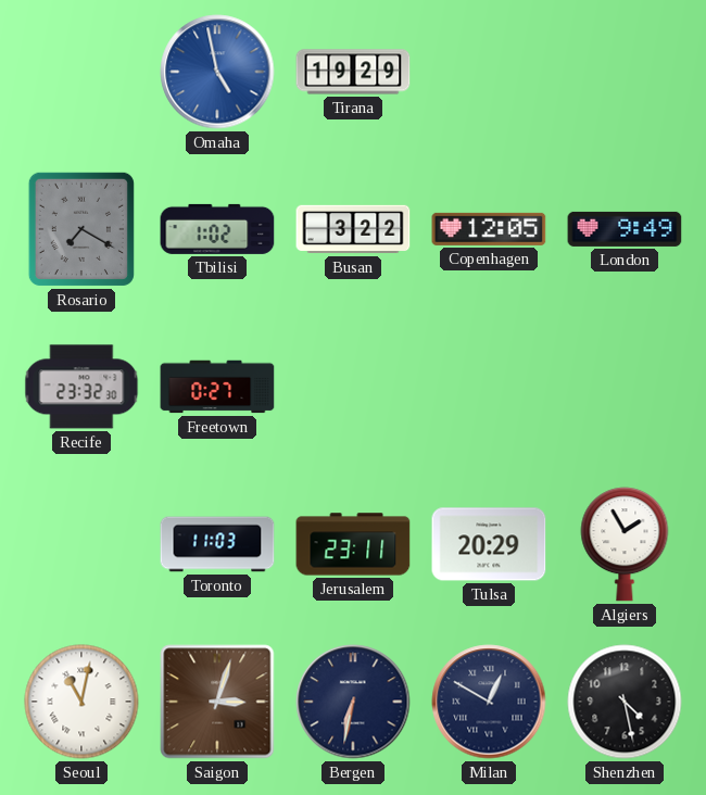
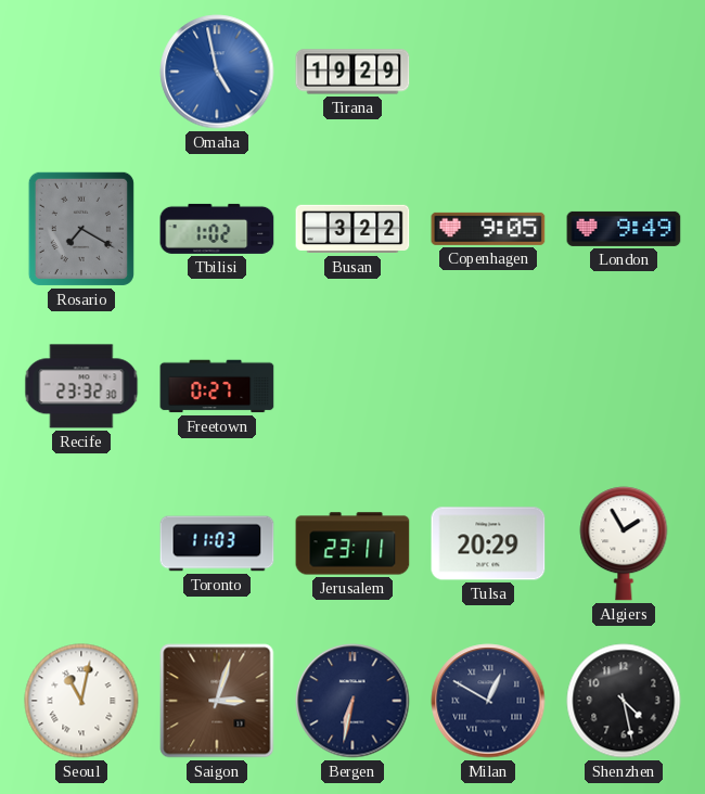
Copenhagen: 12:05 -> 9:05
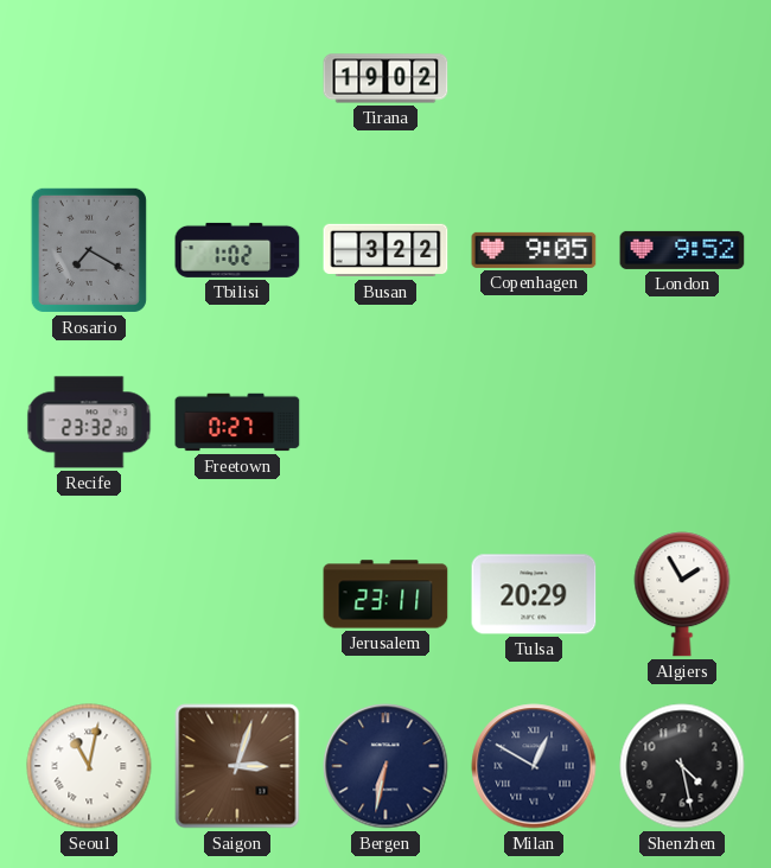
Omaha: 4:58 -> none
Tirana: 19:29 -> 19:02
London: 9:49 -> 9:52
Toronto: 11:03 -> none
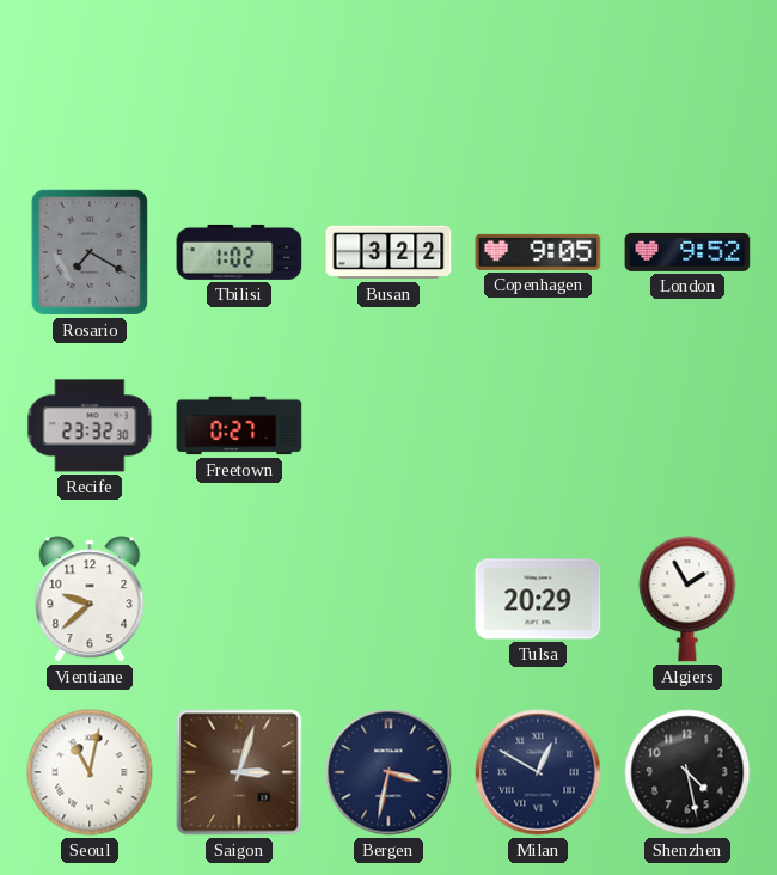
Tirana: 19:02 -> none
Vientiane: none -> 9:38
Jerusalem: 23:11 -> none
Bergen: 6:32 -> 3:32
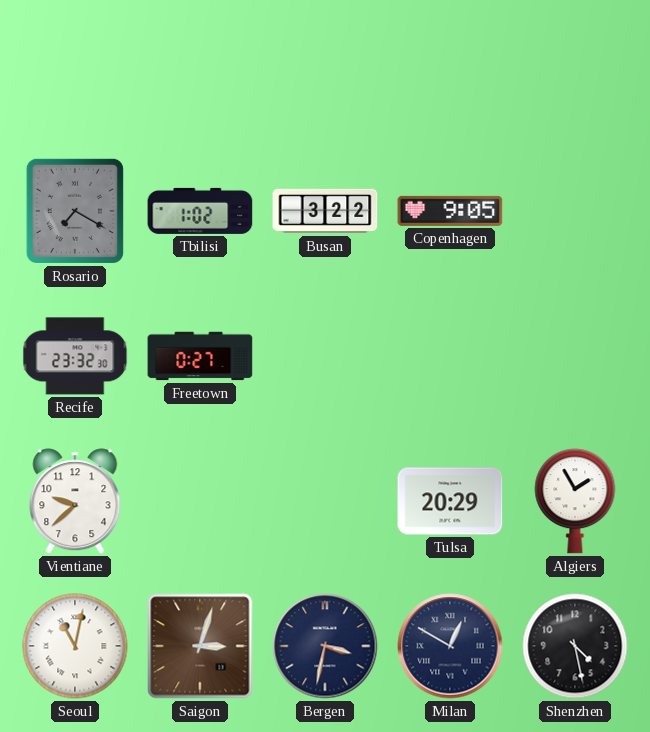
London: 9:52 -> none
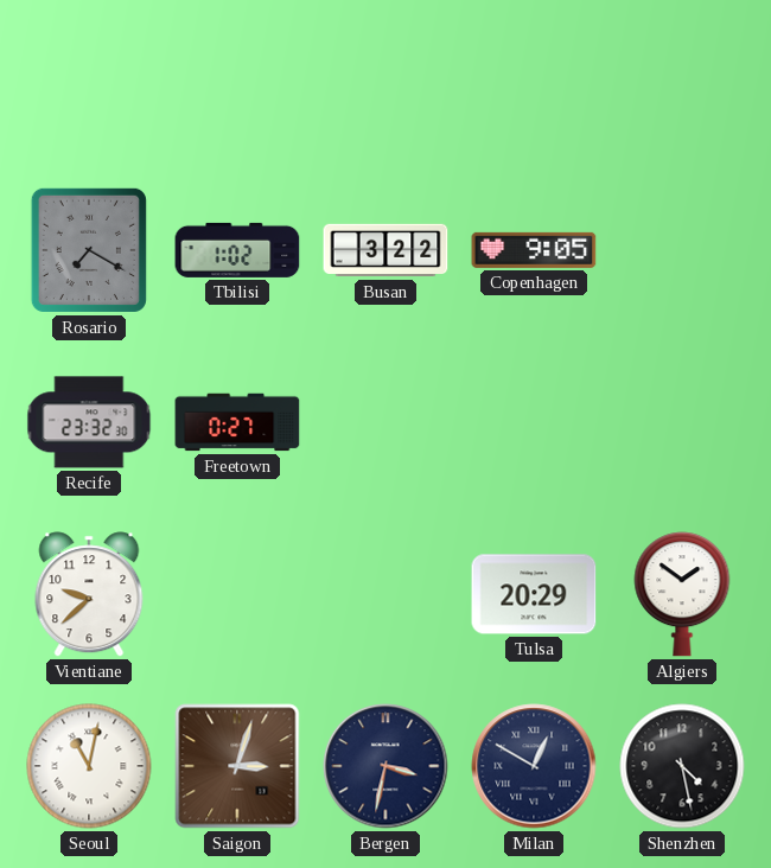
Algiers: 1:55 -> 1:51
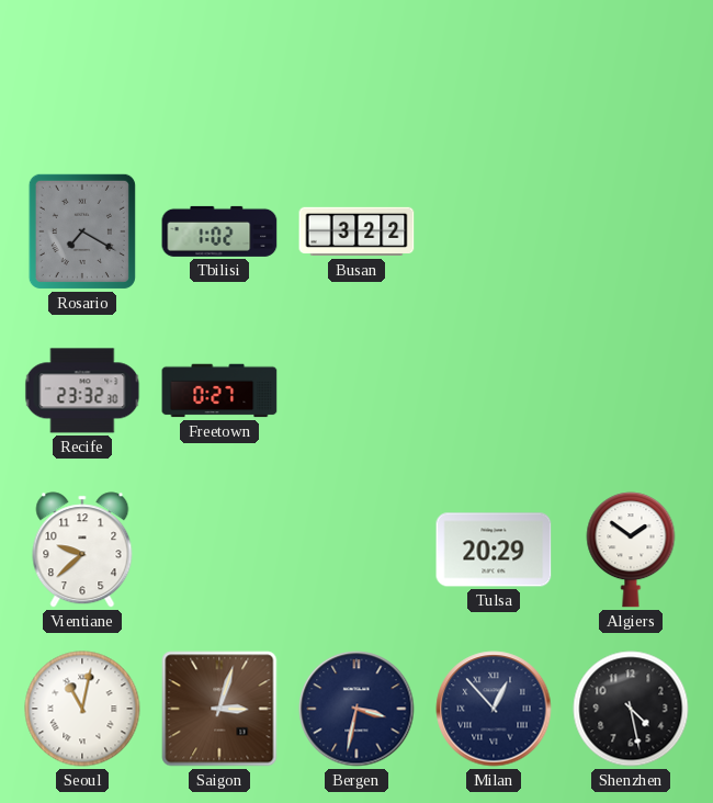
Copenhagen: 9:05 -> none
Milan: 12:50 -> 12:53
